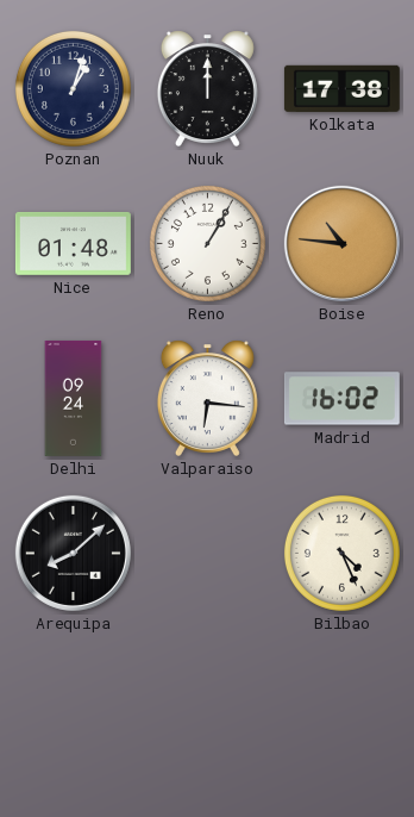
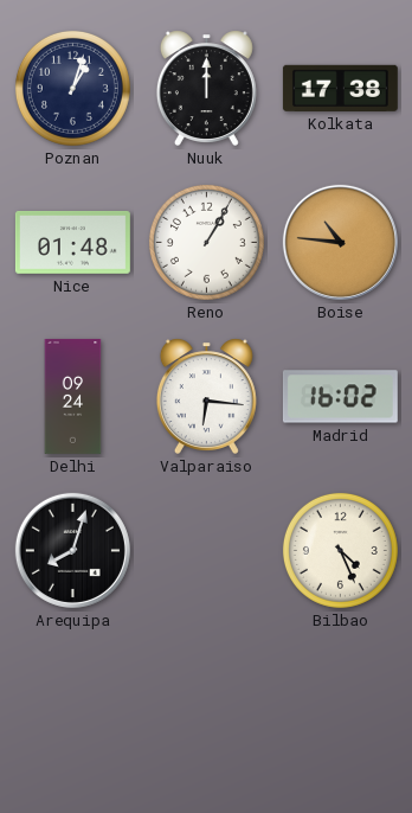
Arequipa: 8:08 -> 8:03
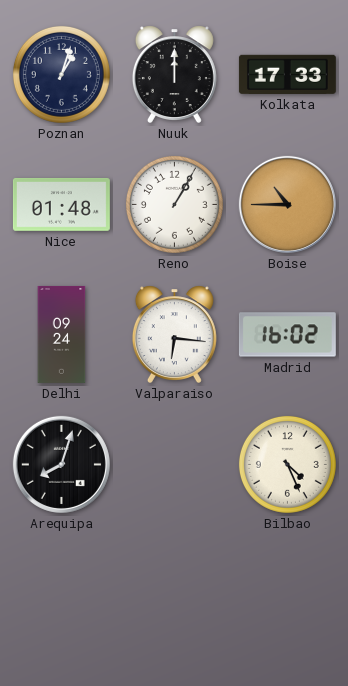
Kolkata: 17:38 -> 17:33
Boise: 10:46 -> 10:45
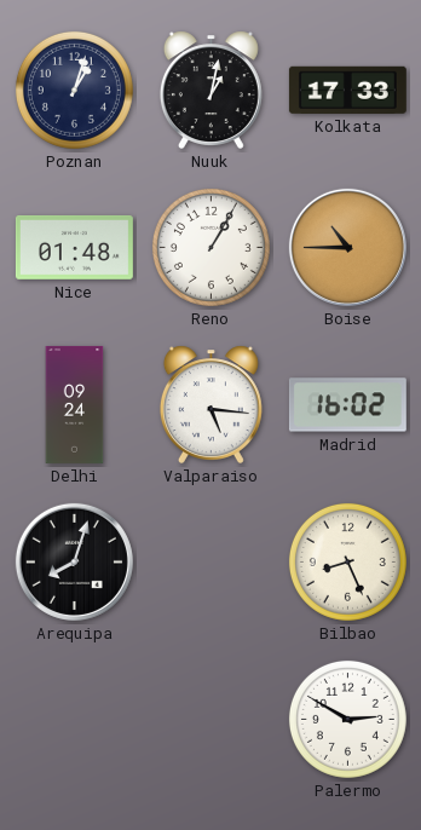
Nuuk: 12:00 -> 1:02
Valparaiso: 6:16 -> 5:16
Bilbao: 4:26 -> 8:26
Palermo: none -> 2:50
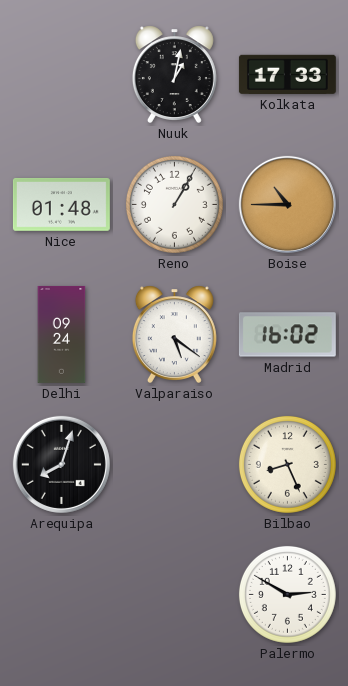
Poznan: 1:03 -> none
Valparaiso: 5:16 -> 5:21
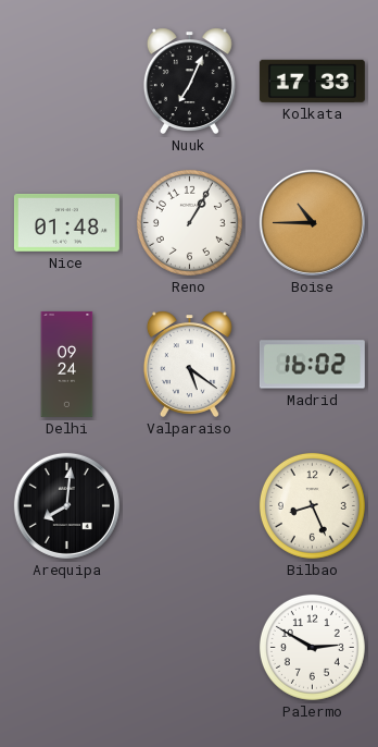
Nuuk: 1:02 -> 7:04
Arequipa: 8:03 -> 8:01
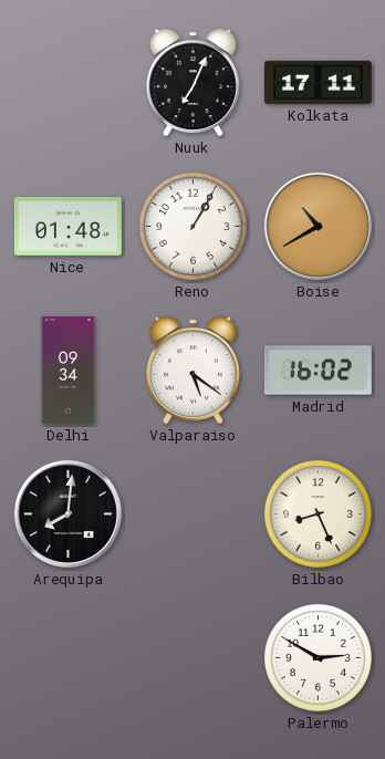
Kolkata: 17:33 -> 17:11
Boise: 10:45 -> 10:40
Delhi: 09:24 -> 09:34
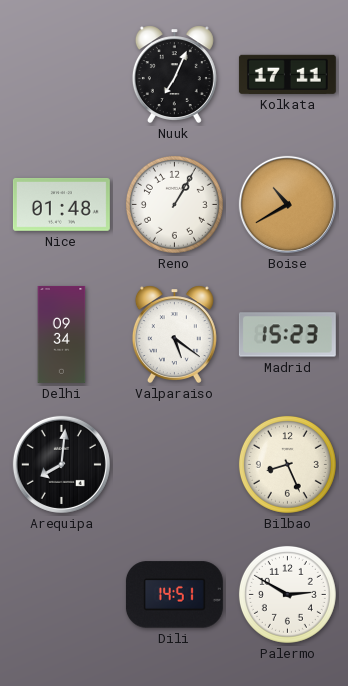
Madrid: 16:02 -> 15:23
Dili: none -> 14:51
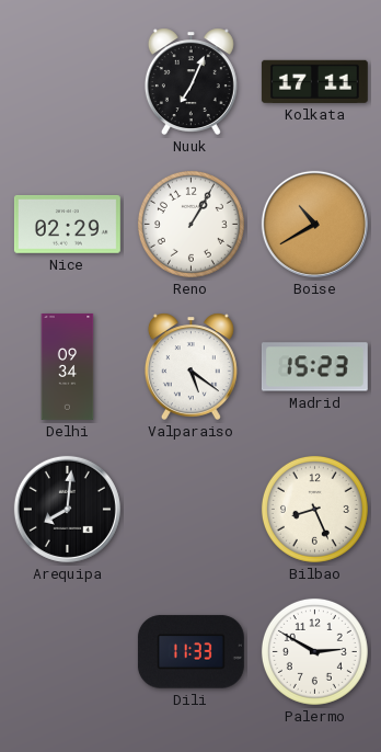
Nice: 01:48 -> 02:29
Dili: 14:51 -> 11:33
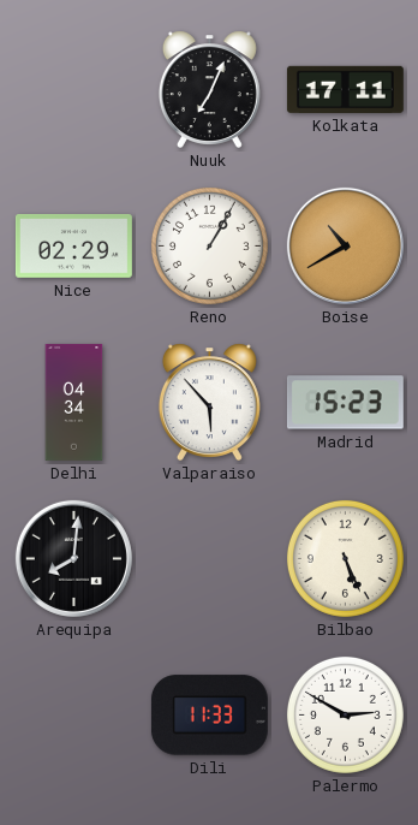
Delhi: 09:34 -> 04:34
Valparaiso: 5:21 -> 5:53
Bilbao: 8:26 -> 5:26
